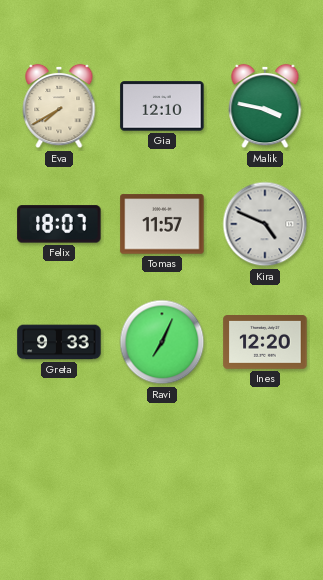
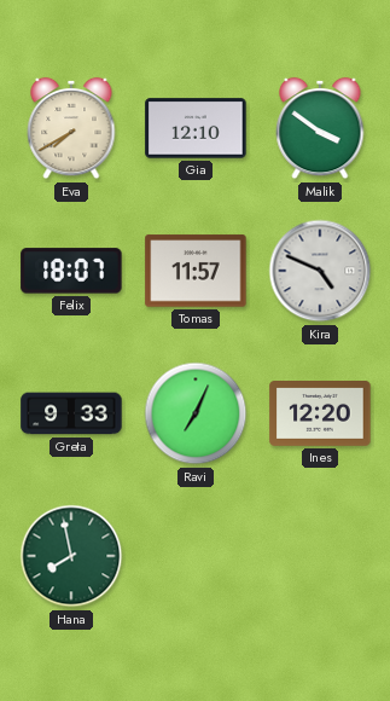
Malik: 3:47 -> 3:51
Hana: none -> 7:58
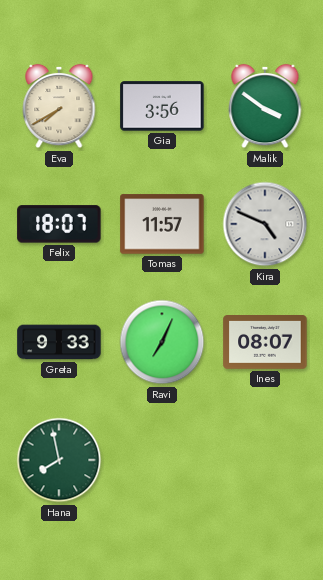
Gia: 12:10 -> 3:56
Ines: 12:20 -> 08:07
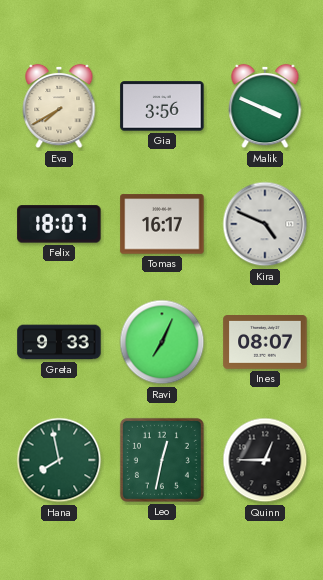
Malik: 3:51 -> 3:49
Tomas: 11:57 -> 16:17
Leo: none -> 12:32
Quinn: none -> 12:45
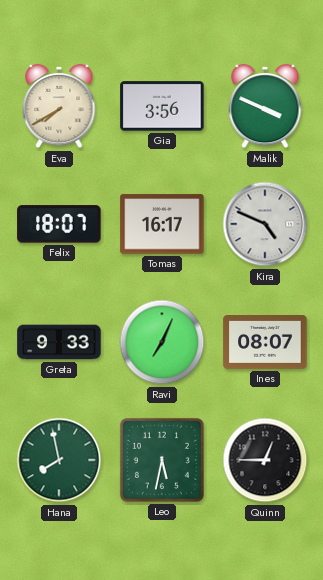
Leo: 12:32 -> 5:32
